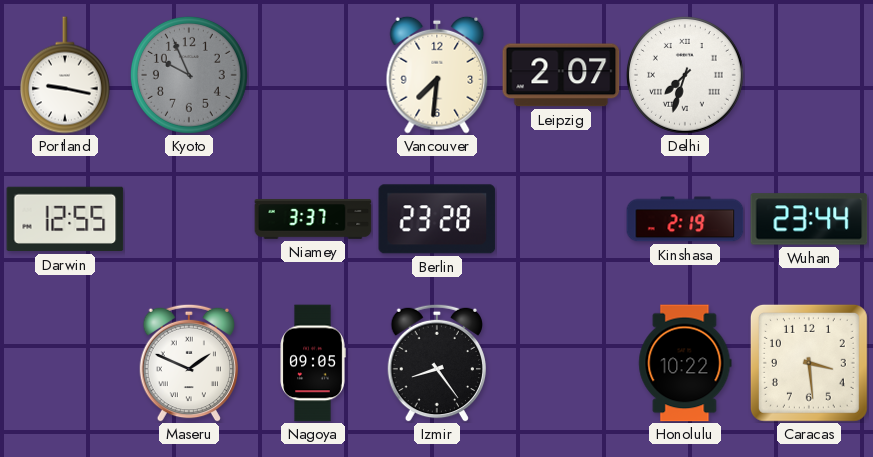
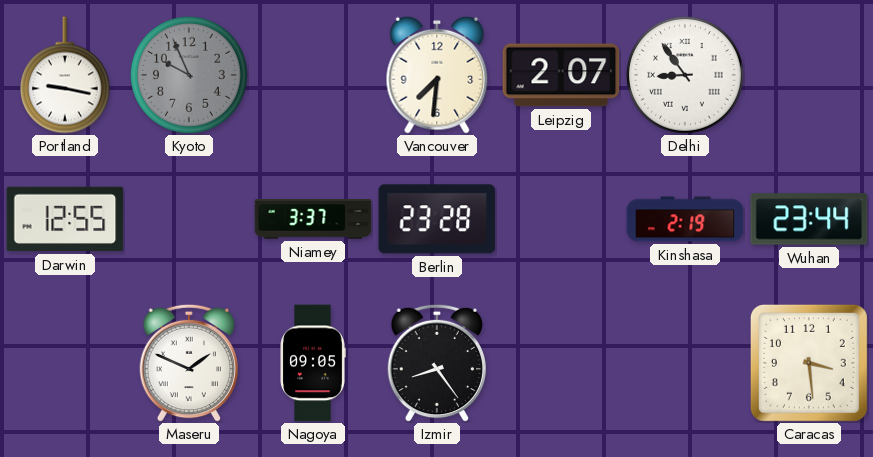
Delhi: 7:33 -> 8:54
Honolulu: 10:22 -> none
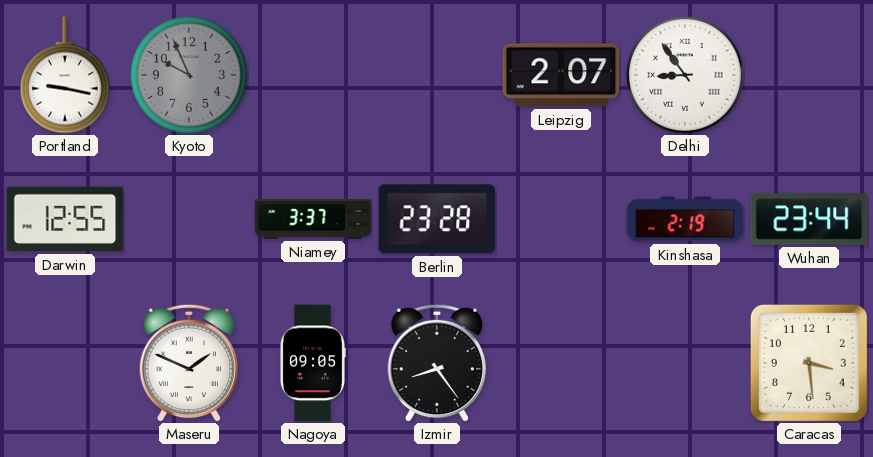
Vancouver: 7:31 -> none
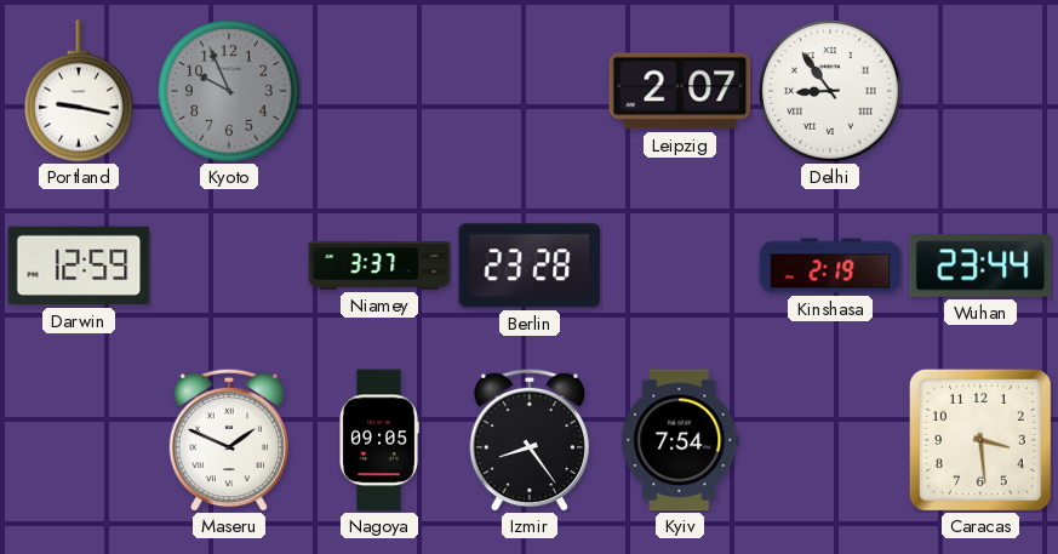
Darwin: 12:55 -> 12:59
Kyiv: none -> 7:54
